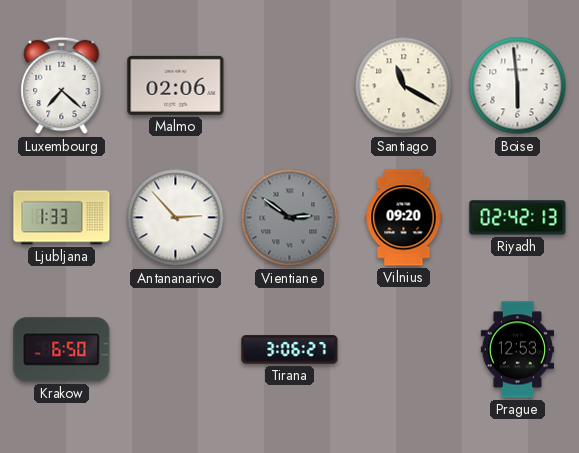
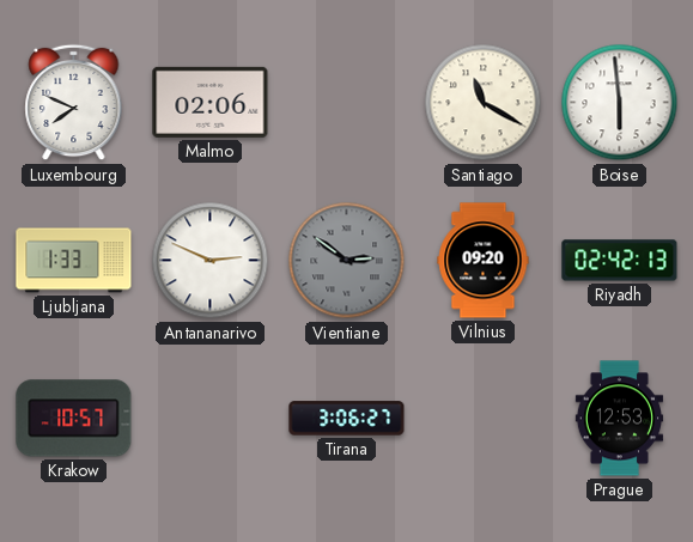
Luxembourg: 7:22 -> 7:49
Antananarivo: 2:53 -> 2:49
Krakow: 6:50 -> 10:57
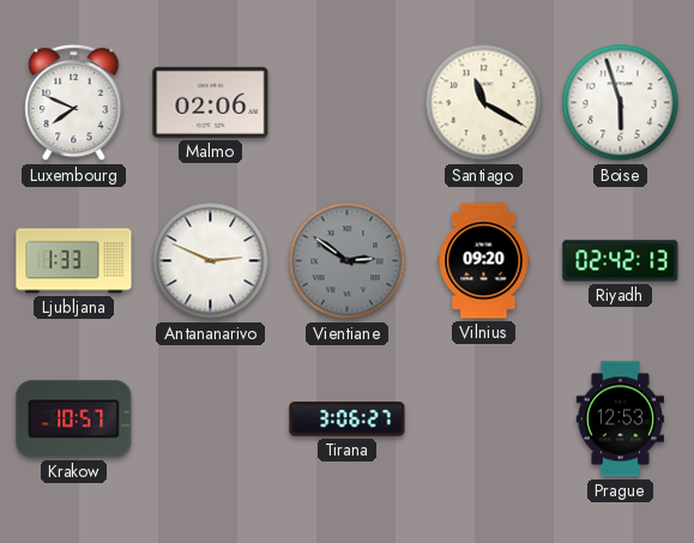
Boise: 5:59 -> 5:57
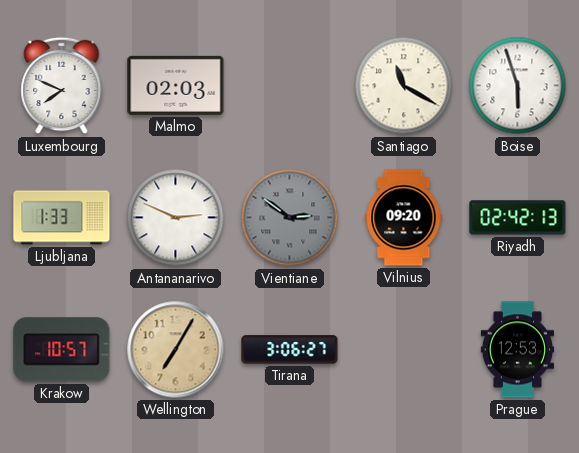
Malmo: 02:06 -> 02:03
Wellington: none -> 7:05
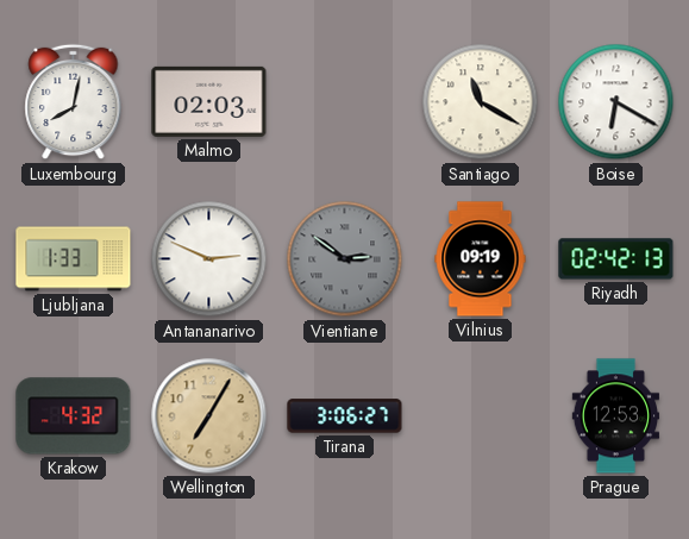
Luxembourg: 7:49 -> 8:02
Boise: 5:57 -> 6:20
Vilnius: 09:20 -> 09:19
Krakow: 10:57 -> 4:32
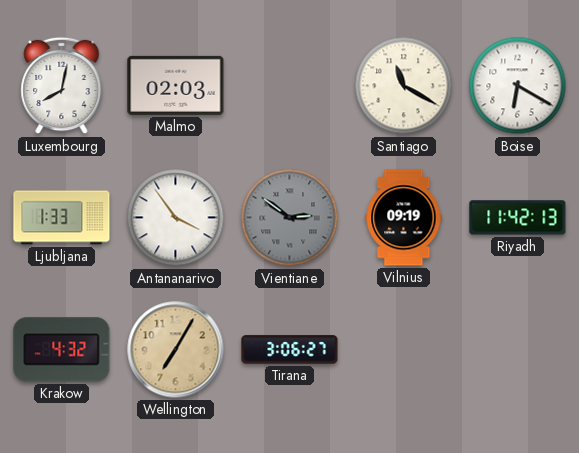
Antananarivo: 2:49 -> 3:54
Riyadh: 02:42 -> 11:42
Prague: 12:53 -> none
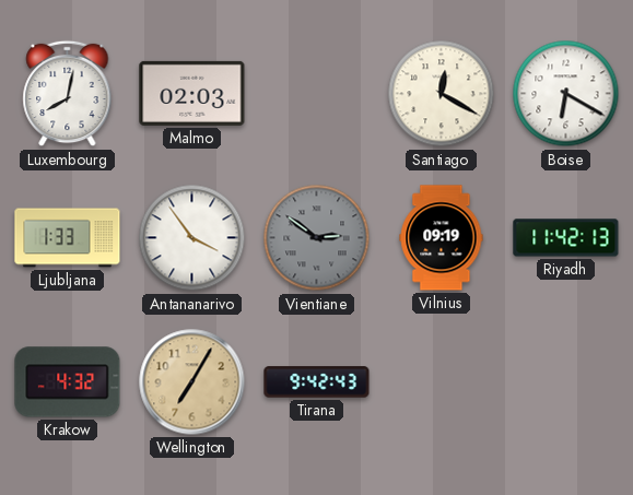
Santiago: 11:20 -> 12:20
Tirana: 3:06 -> 9:42
